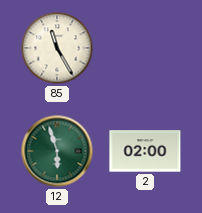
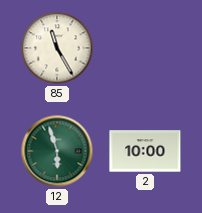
2: 02:00 -> 10:00
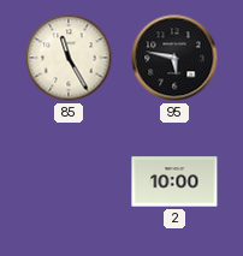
95: none -> 5:47
12: 5:57 -> none
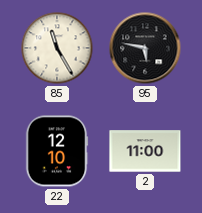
22: none -> 12:10
2: 10:00 -> 11:00
